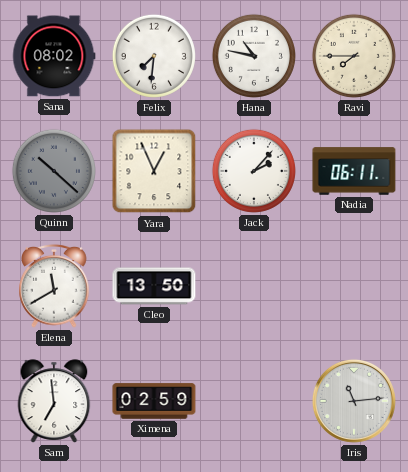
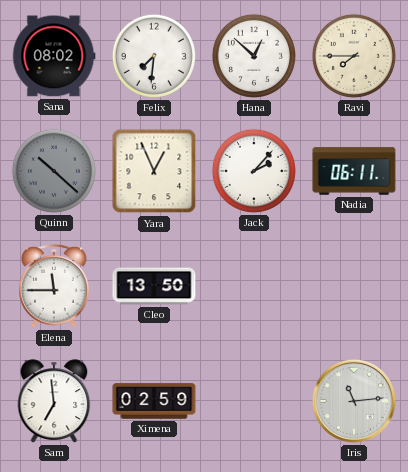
Hana: 10:47 -> 12:52
Elena: 11:40 -> 11:45
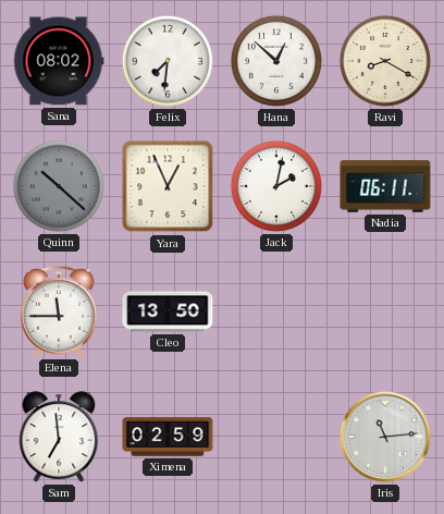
Ravi: 7:45 -> 8:20
Jack: 2:07 -> 2:02
